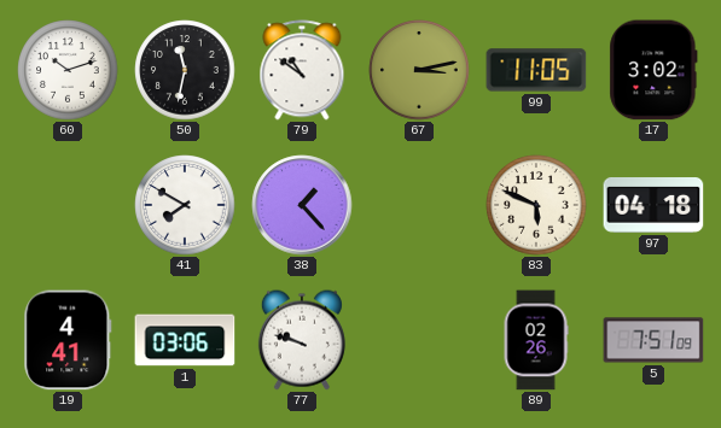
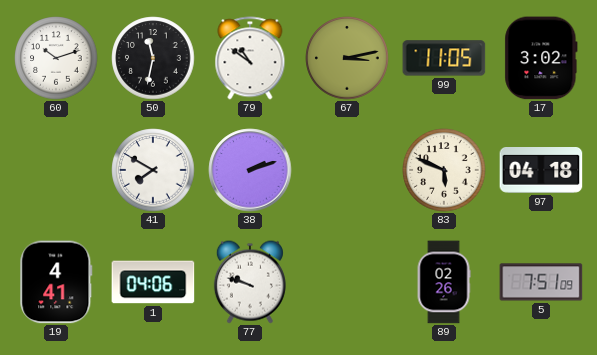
38: 1:23 -> 2:12
1: 03:06 -> 04:06
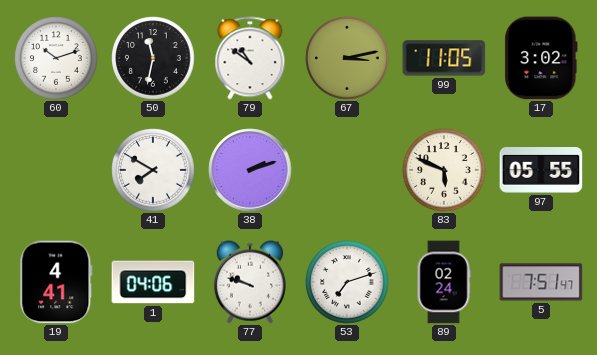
97: 04:18 -> 05:55
53: none -> 7:12
89: 02:26 -> 02:24
5: 7:51:09 -> 7:51:47
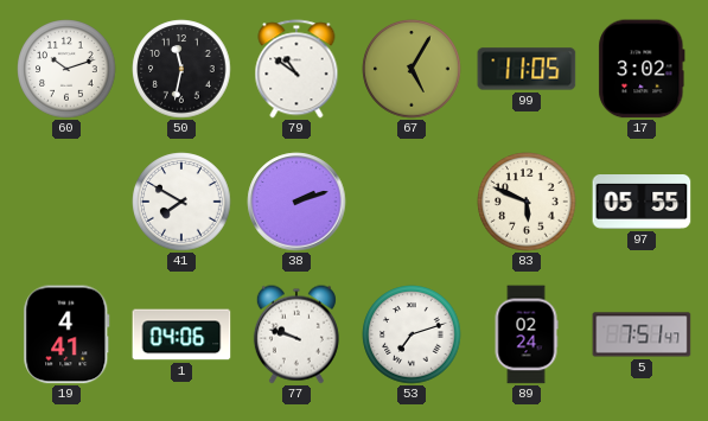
67: 3:13 -> 5:05
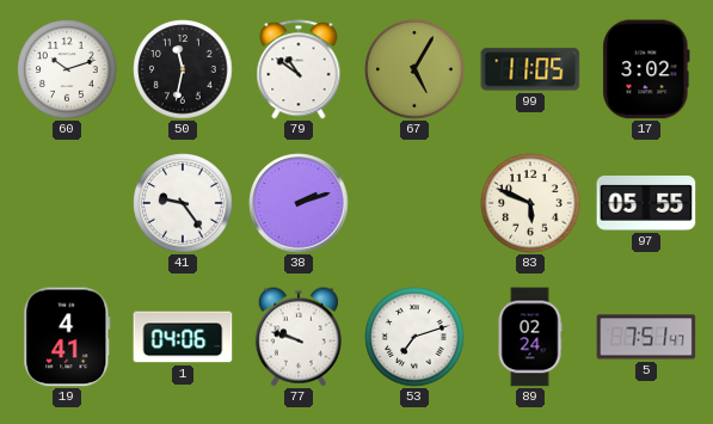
41: 7:50 -> 9:24
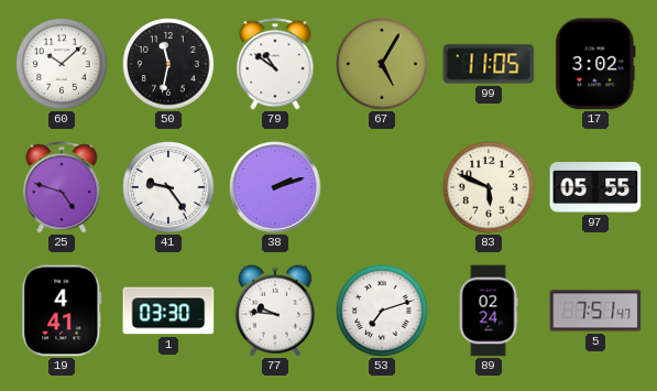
60: 10:12 -> 10:08
25: none -> 4:48
1: 04:06 -> 03:30
77: 9:48 -> 9:46
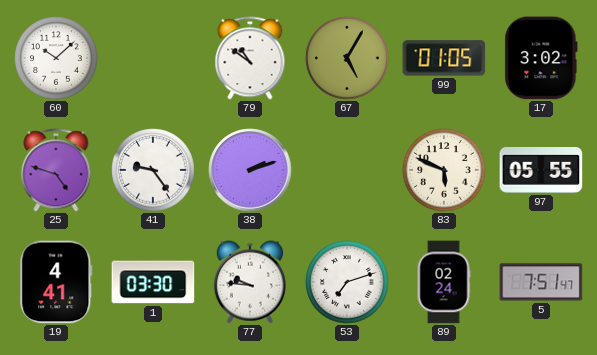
50: 11:32 -> none
99: 11:05 -> 01:05
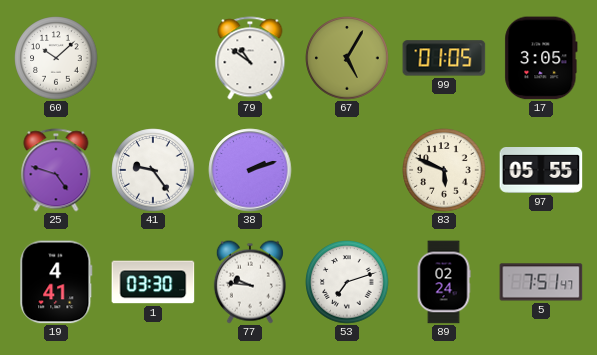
17: 3:02 -> 3:05
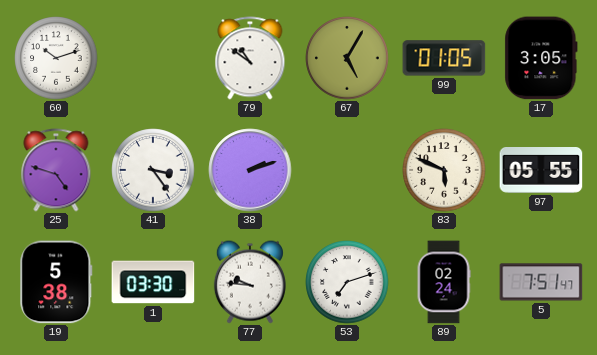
60: 10:08 -> 10:12
41: 9:24 -> 3:24
19: 4:41 -> 5:38
